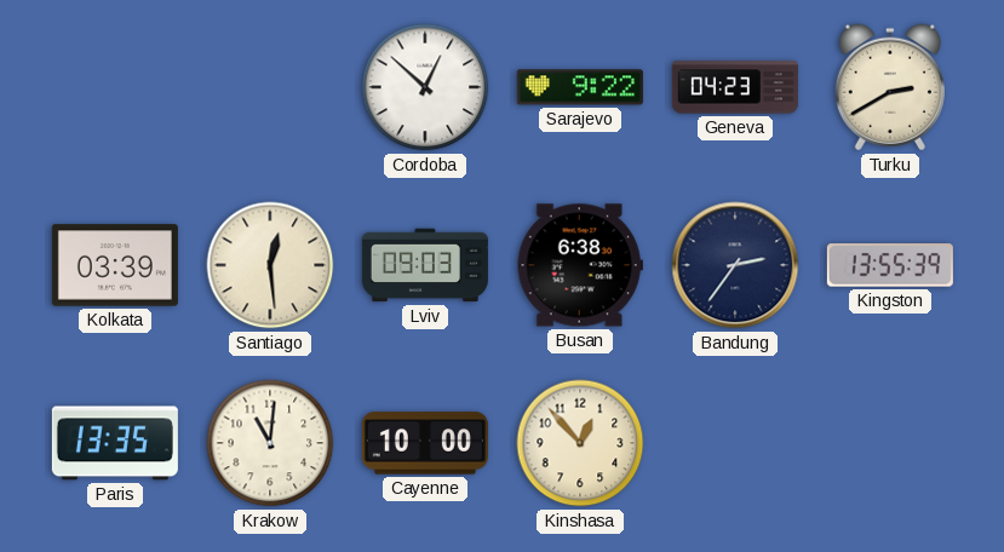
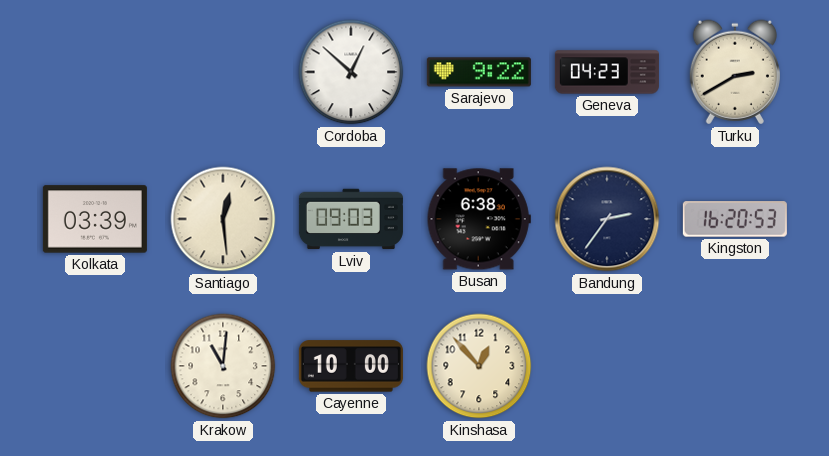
Kingston: 13:55 -> 16:20
Paris: 13:35 -> none
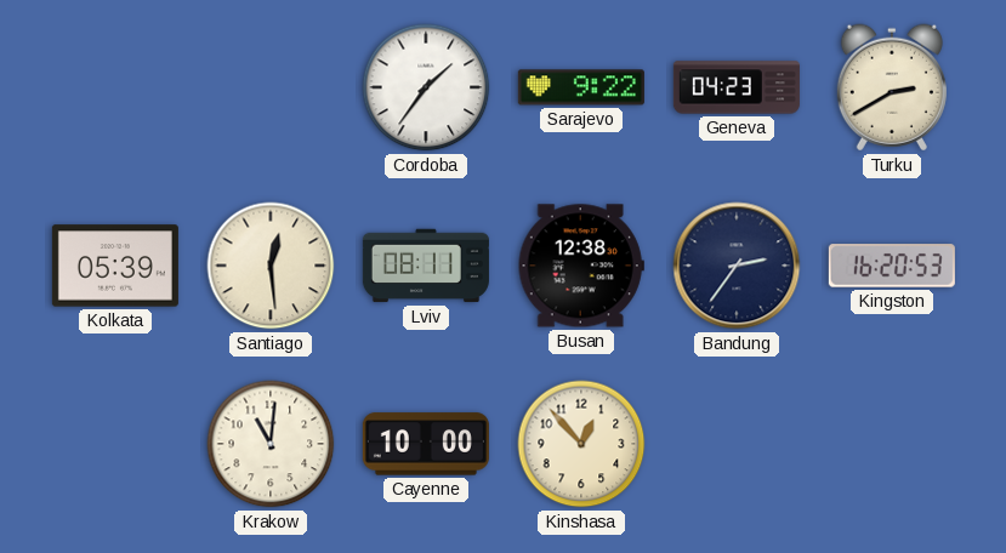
Cordoba: 12:52 -> 1:36
Kolkata: 03:39 -> 05:39
Lviv: 09:03 -> 08:11
Busan: 6:38 -> 12:38
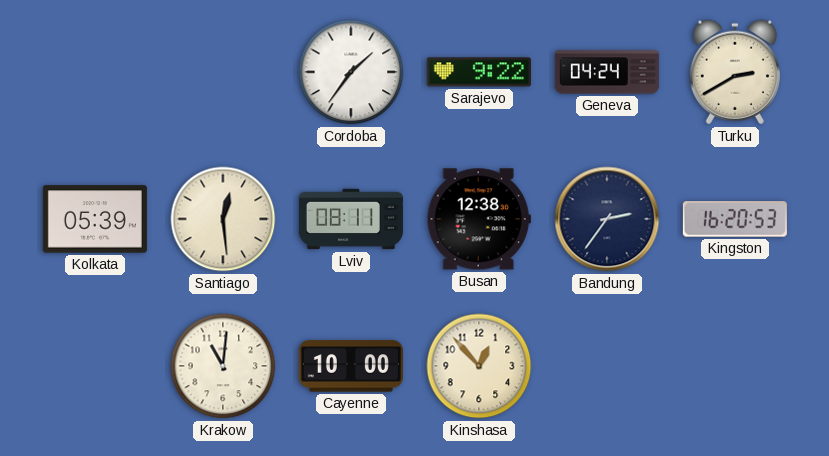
Geneva: 04:23 -> 04:24
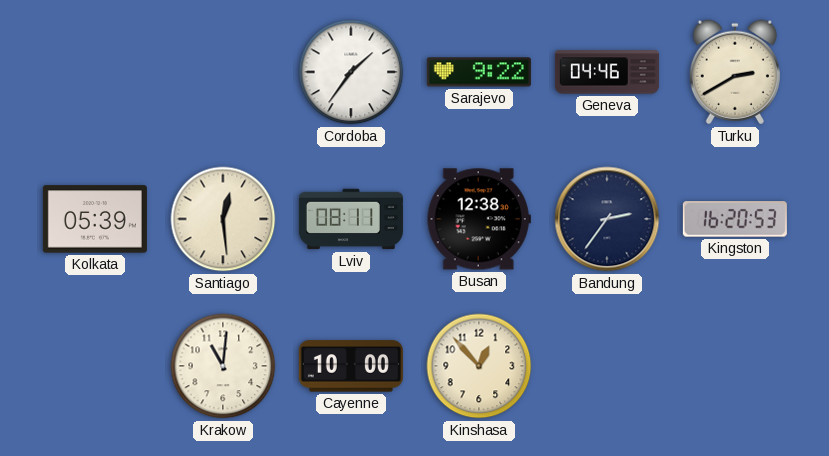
Geneva: 04:24 -> 04:46
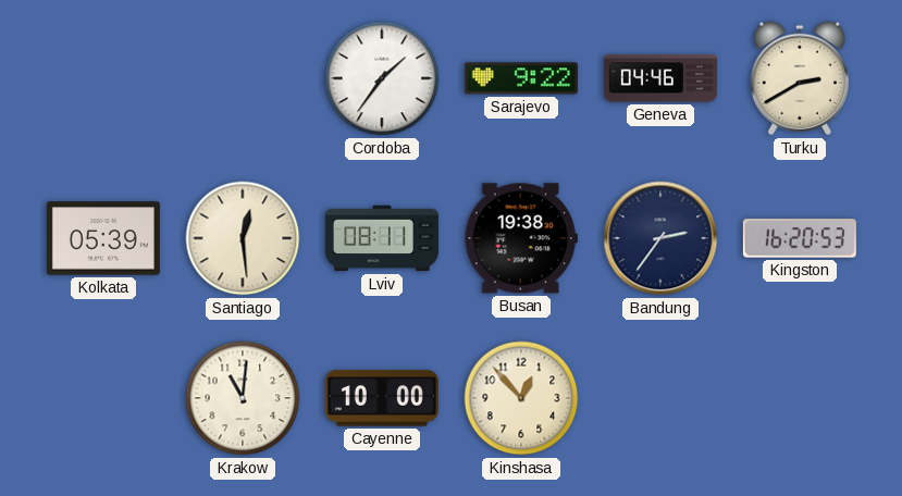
Busan: 12:38 -> 19:38
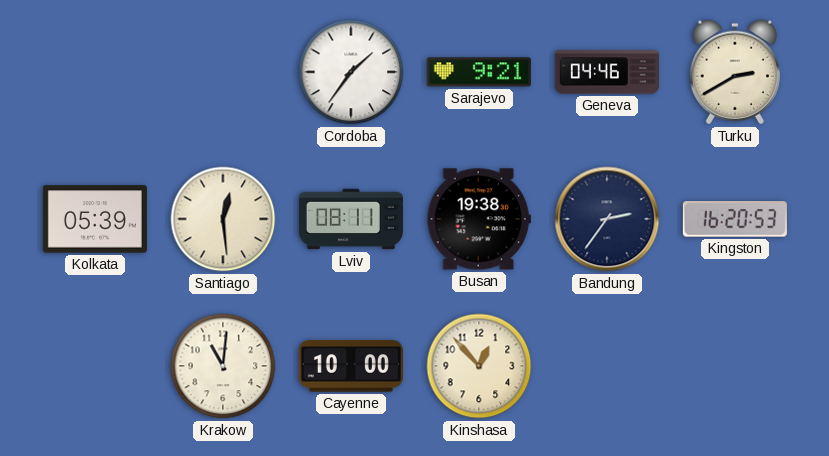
Sarajevo: 9:22 -> 9:21
